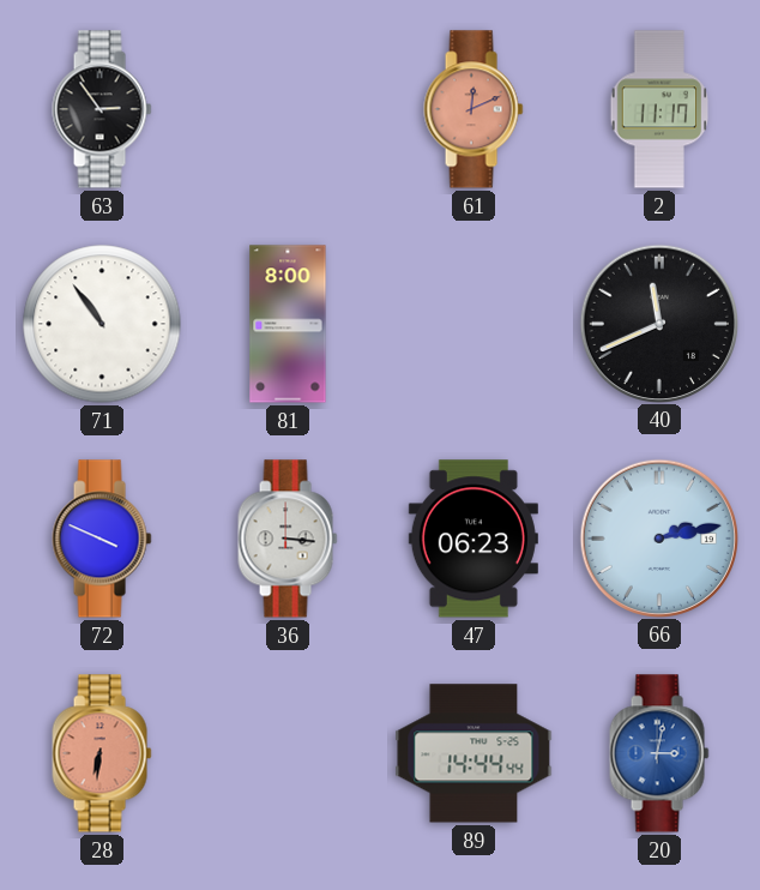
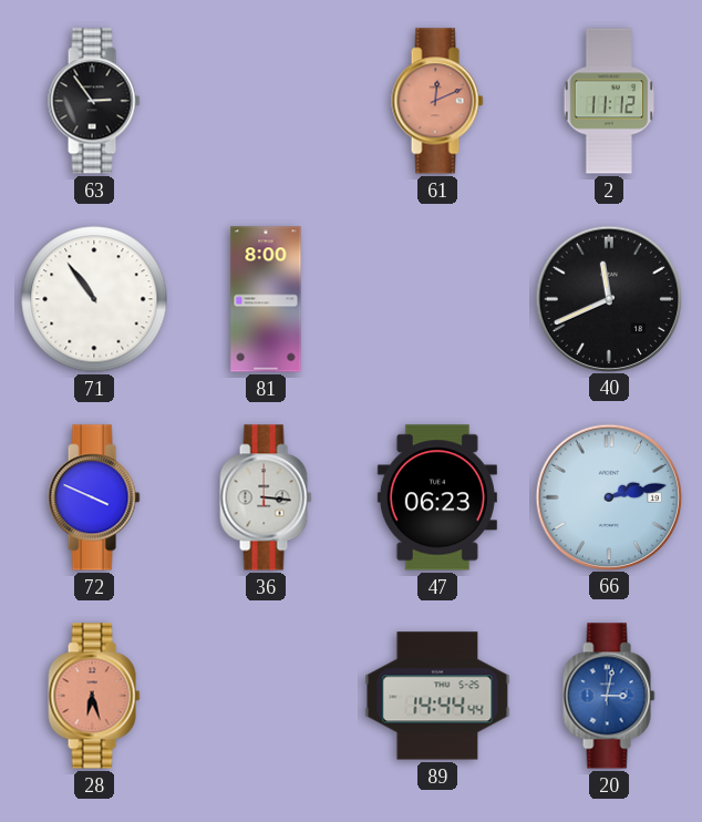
2: 11:17 -> 11:12
28: 6:31 -> 6:27
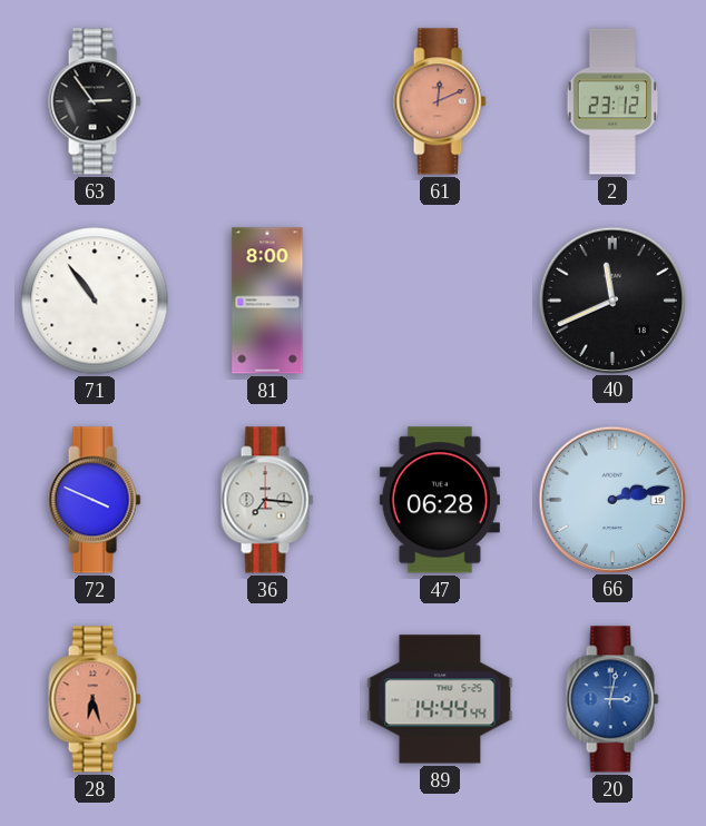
2: 11:12 -> 23:12
36: 3:16 -> 7:16
47: 06:23 -> 06:28
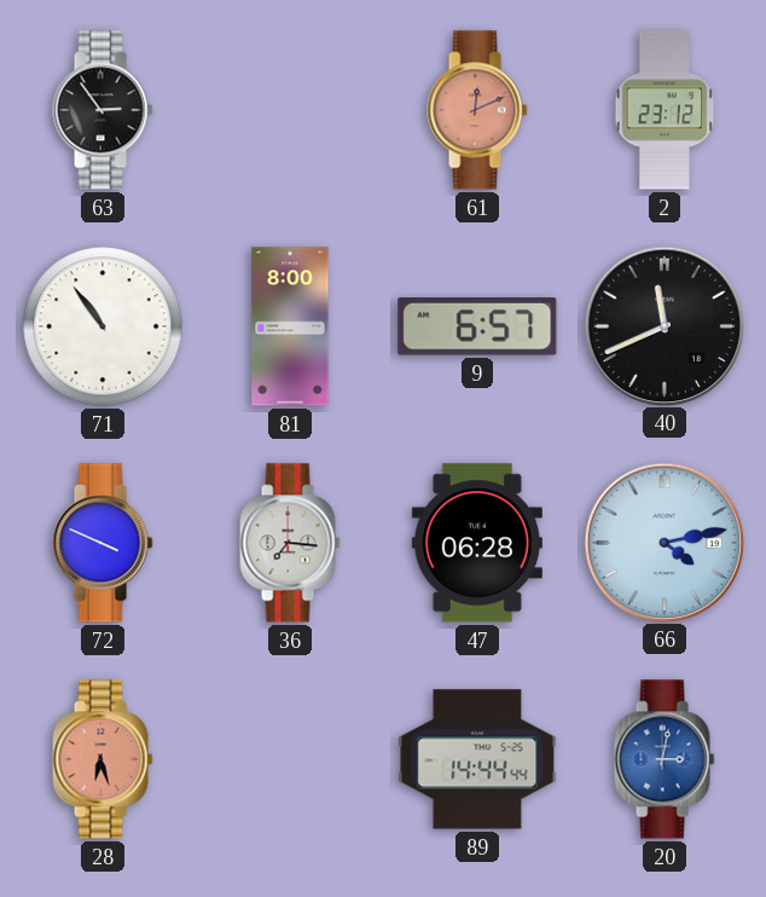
9: none -> 6:57
66: 2:13 -> 4:13
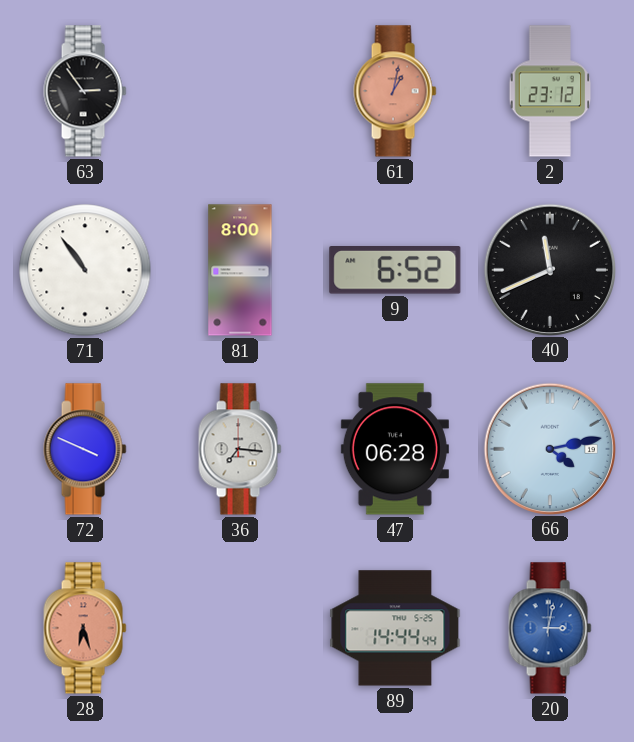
61: 12:11 -> 1:02
9: 6:57 -> 6:52
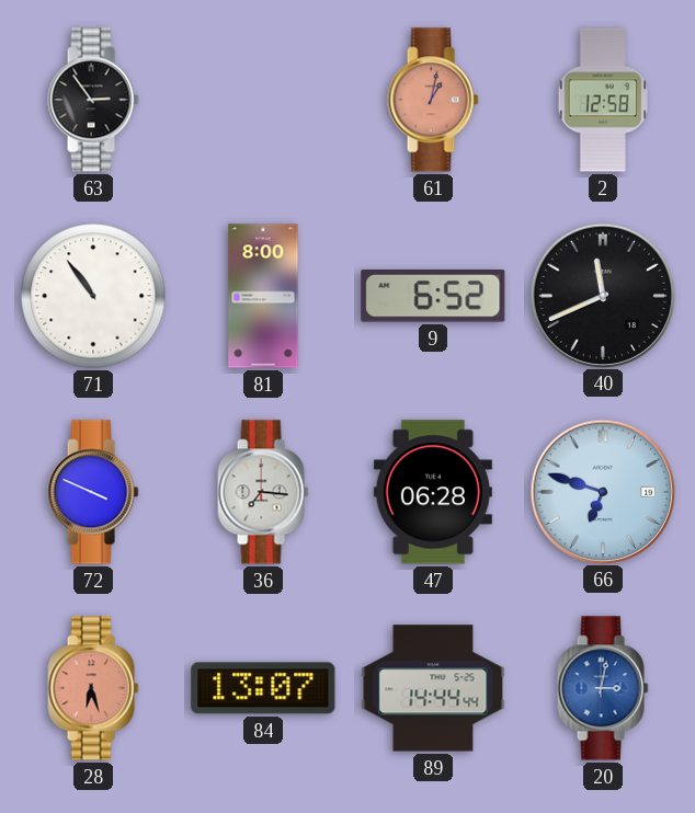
2: 23:12 -> 12:58
66: 4:13 -> 6:48
84: none -> 13:07
